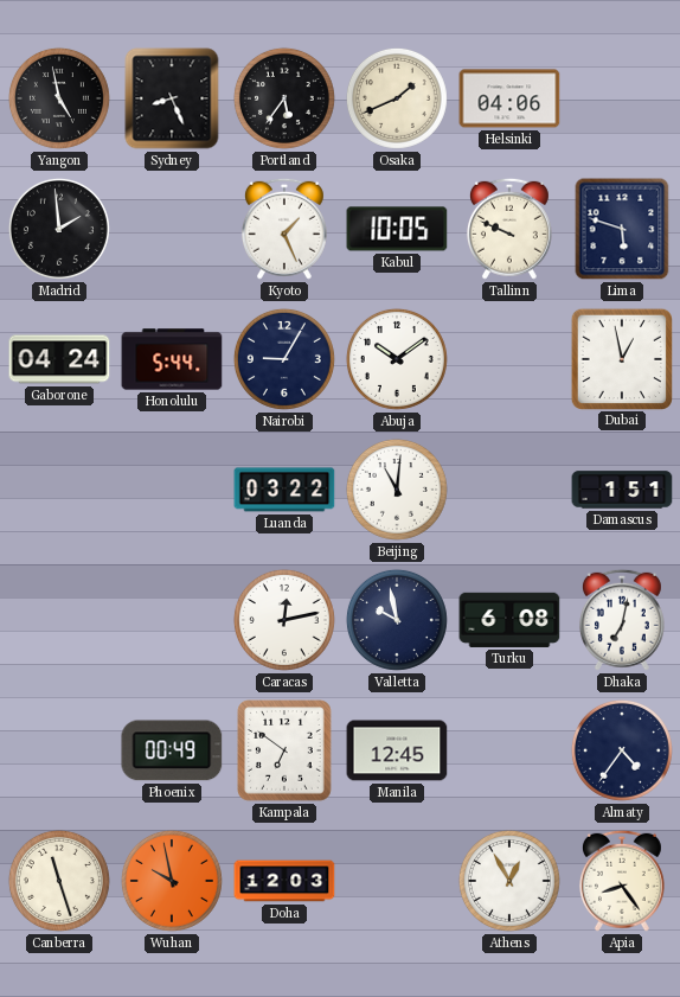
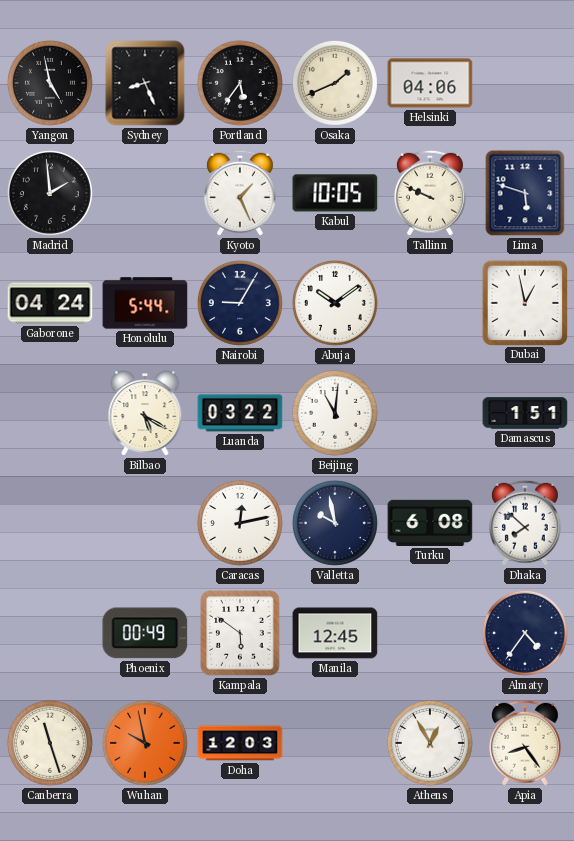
Bilbao: none -> 5:20
Dhaka: 7:02 -> 7:52
Kampala: 6:51 -> 5:51
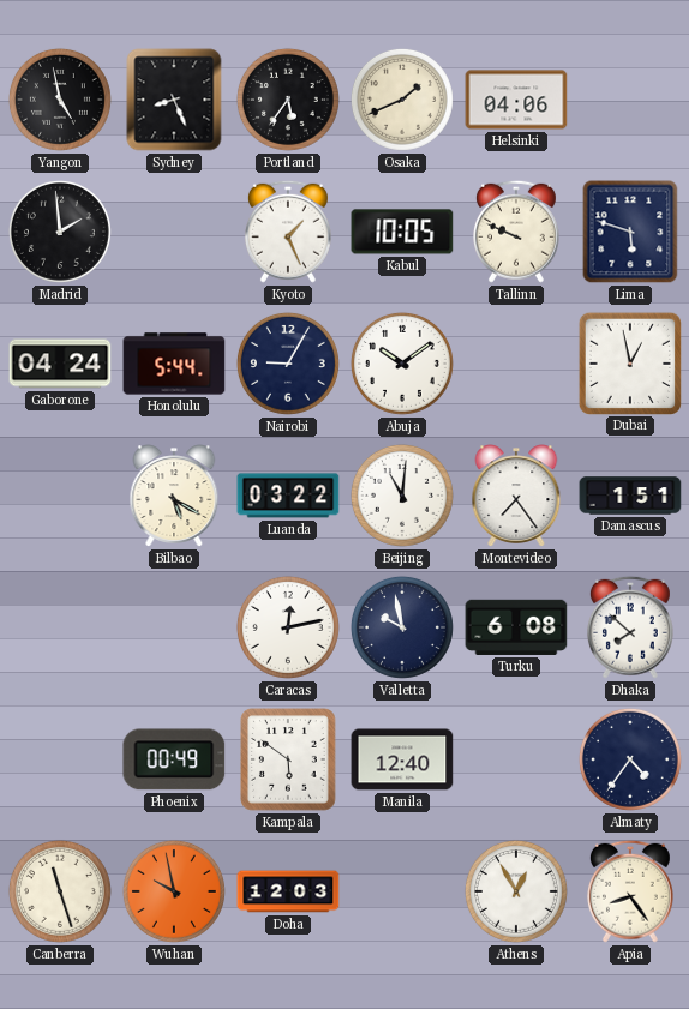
Montevideo: none -> 7:24
Manila: 12:45 -> 12:40
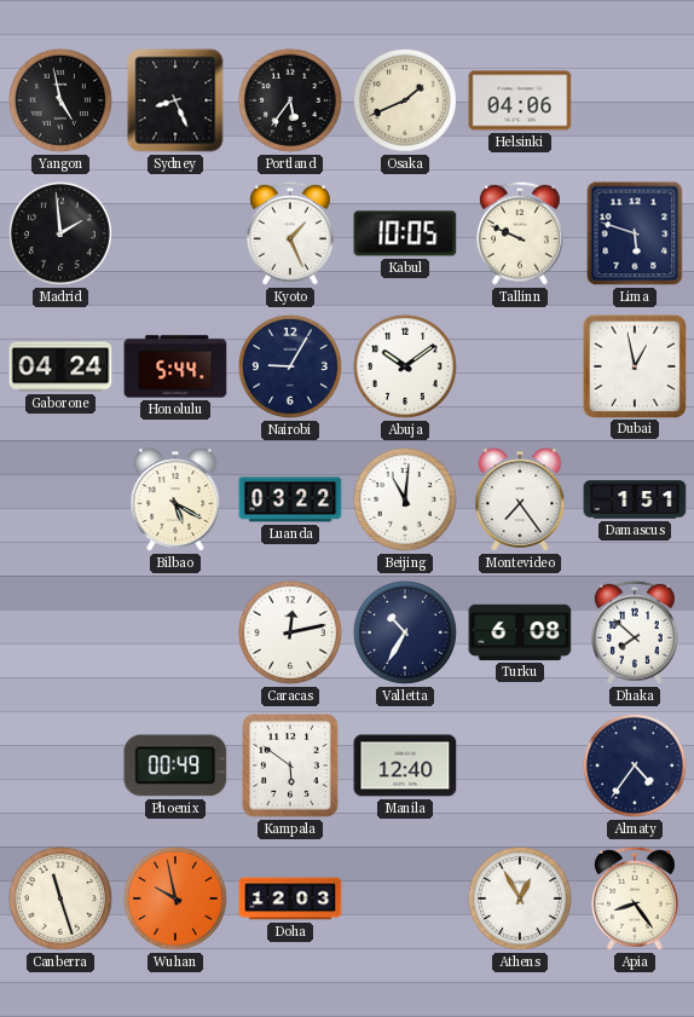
Valletta: 9:58 -> 10:35
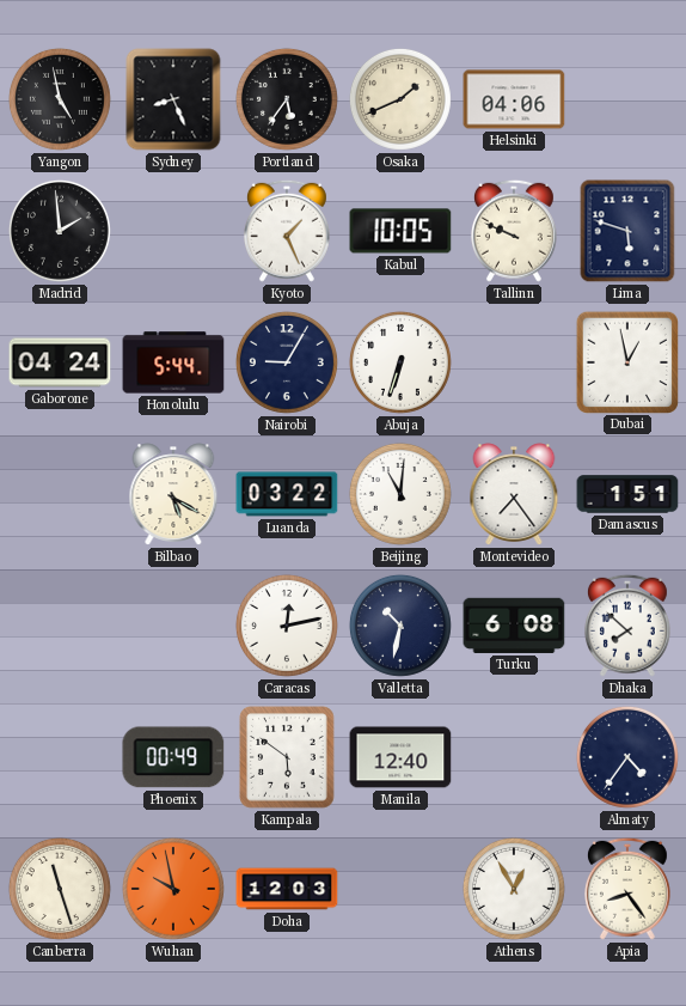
Abuja: 10:09 -> 6:33
Valletta: 10:35 -> 10:32
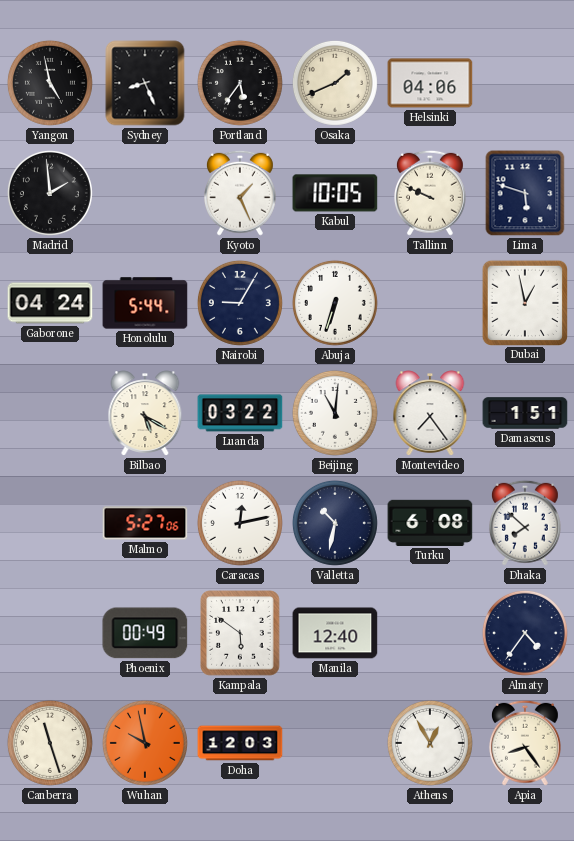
Malmo: none -> 5:27
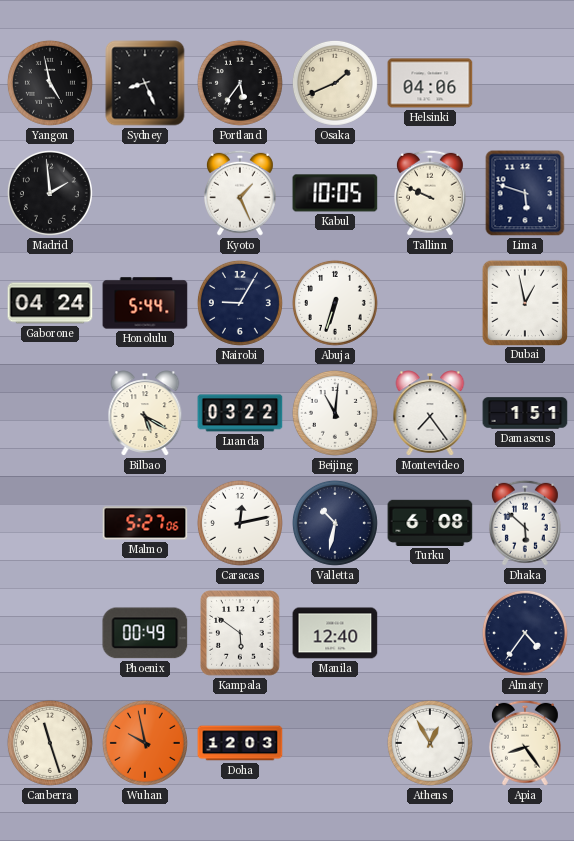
Dhaka: 7:52 -> 5:52
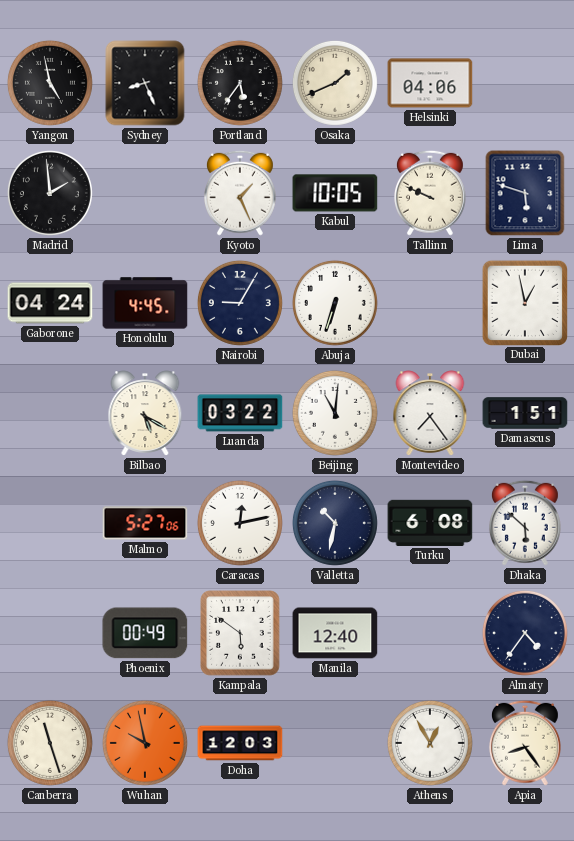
Honolulu: 5:44 -> 4:45
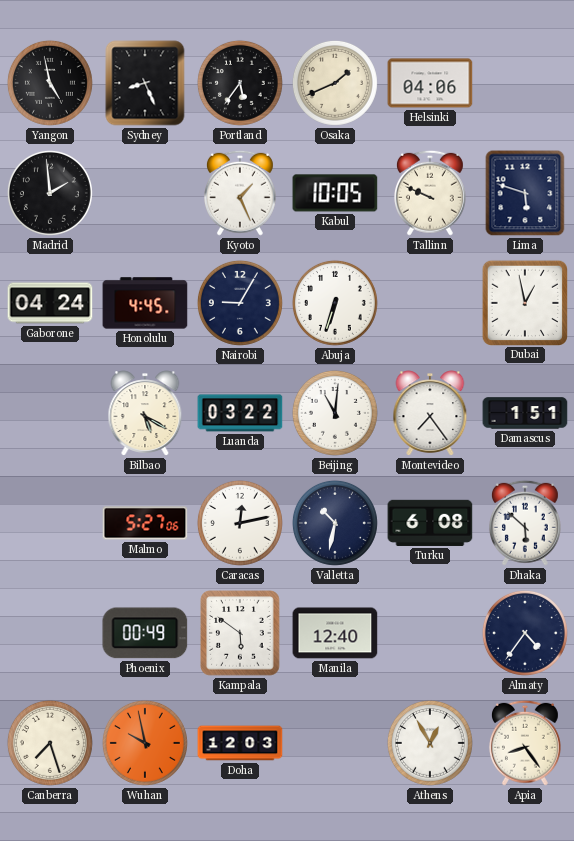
Canberra: 11:27 -> 7:27
